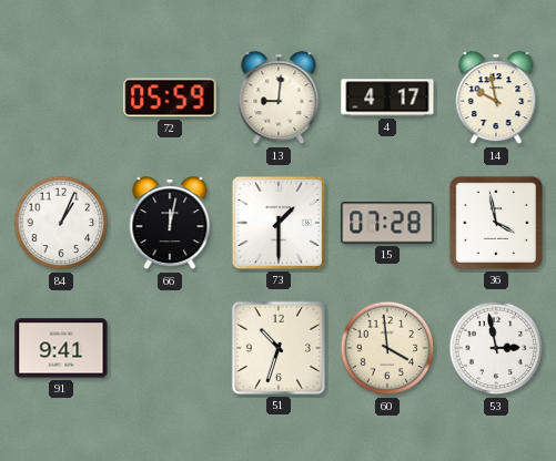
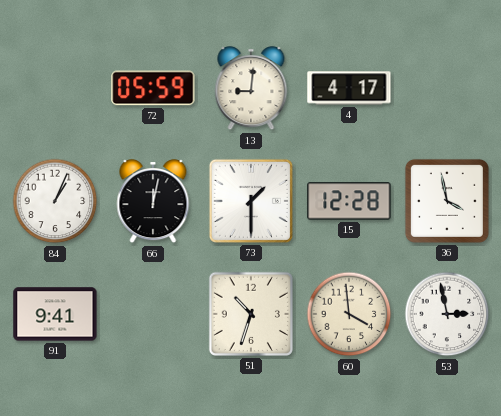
14: 9:58 -> none
15: 07:28 -> 12:28
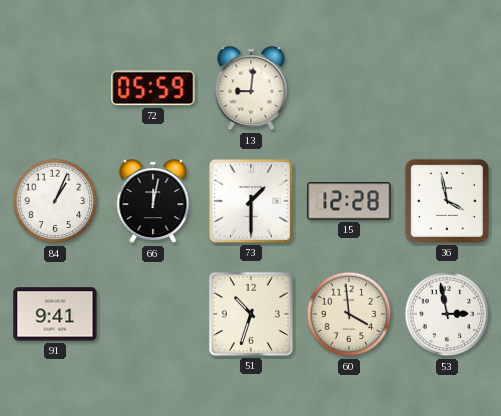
4: 4:17 -> none
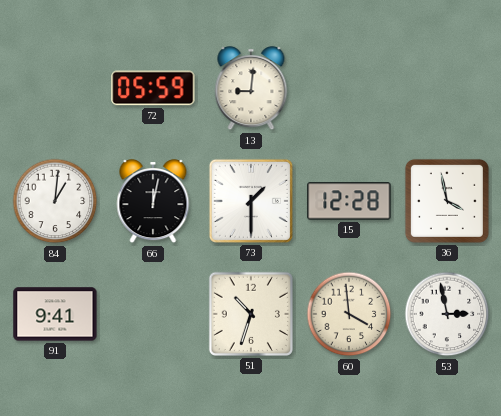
84: 1:04 -> 1:01
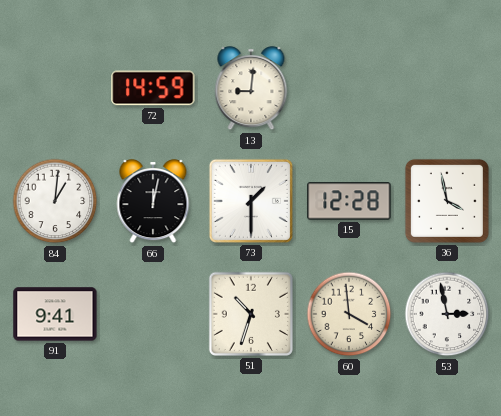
72: 05:59 -> 14:59
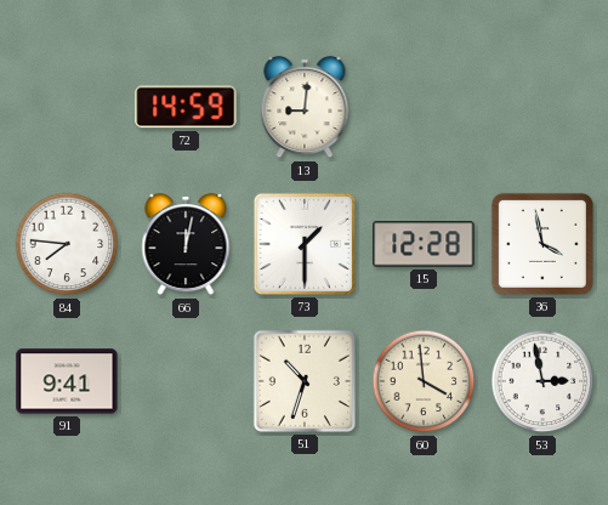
84: 1:01 -> 7:46
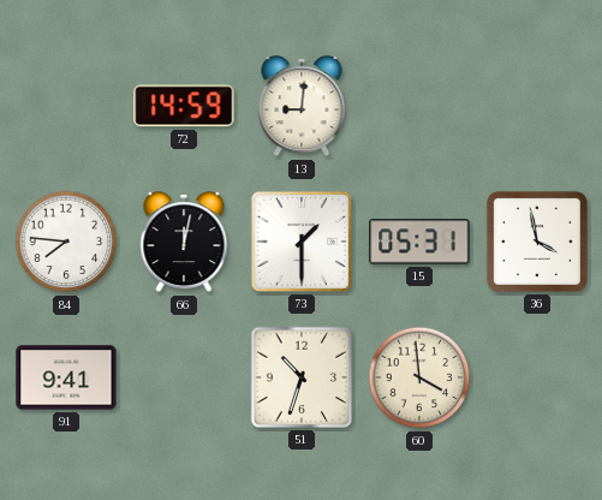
15: 12:28 -> 05:31
53: 2:58 -> none
